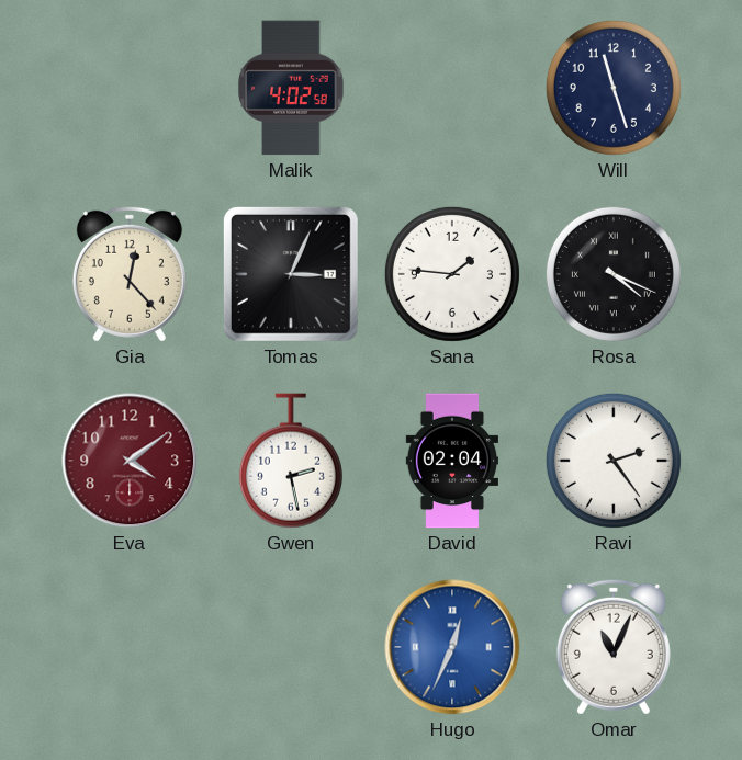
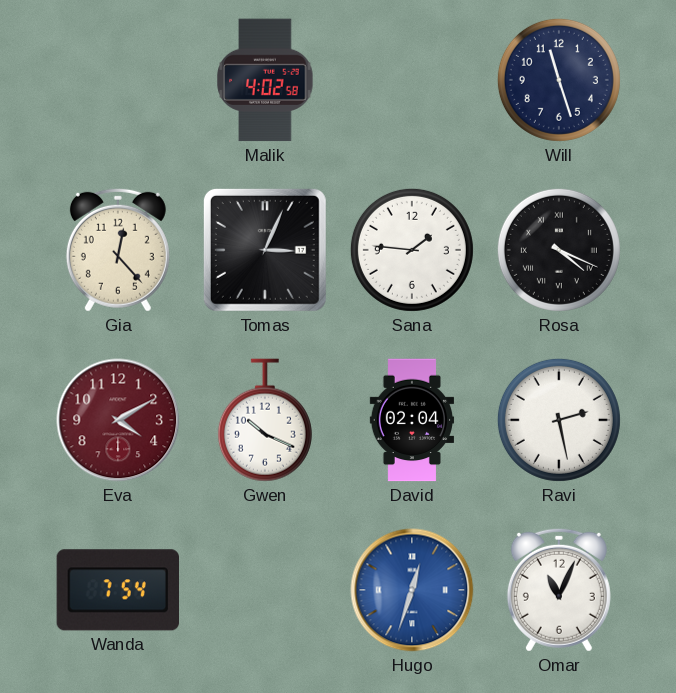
Eva: 4:09 -> 4:10
Gwen: 2:28 -> 10:19
Ravi: 2:24 -> 2:28
Wanda: none -> 7:54
Hugo: 12:34 -> 12:33
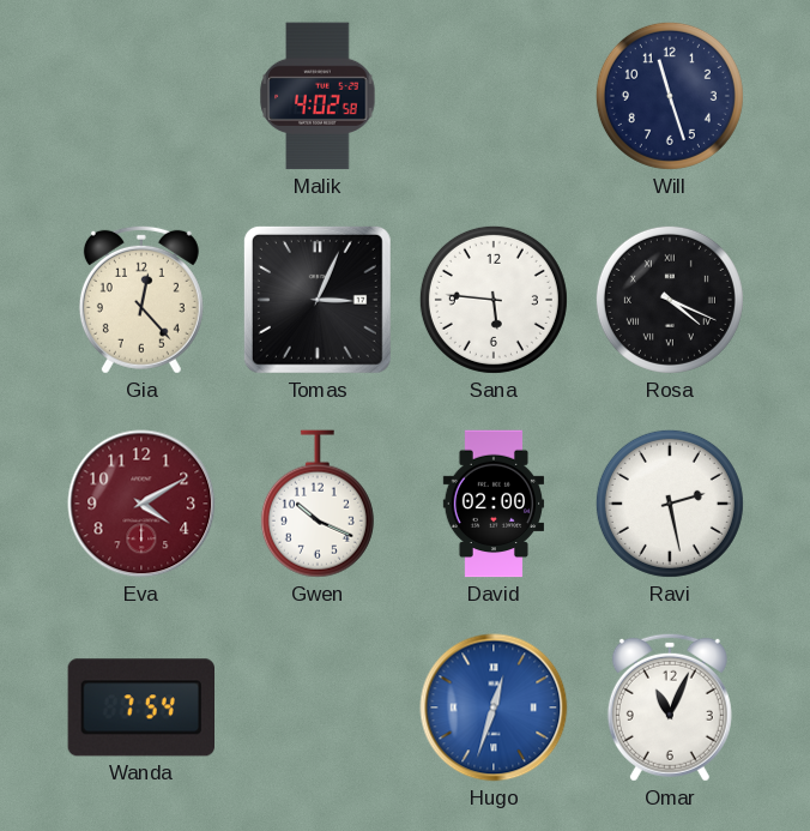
Sana: 1:46 -> 5:46
David: 02:04 -> 02:00
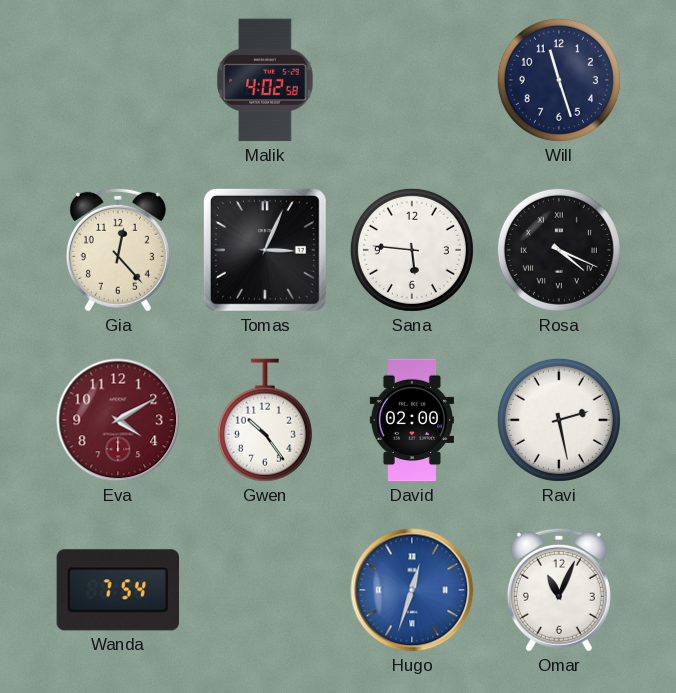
Gwen: 10:19 -> 10:24
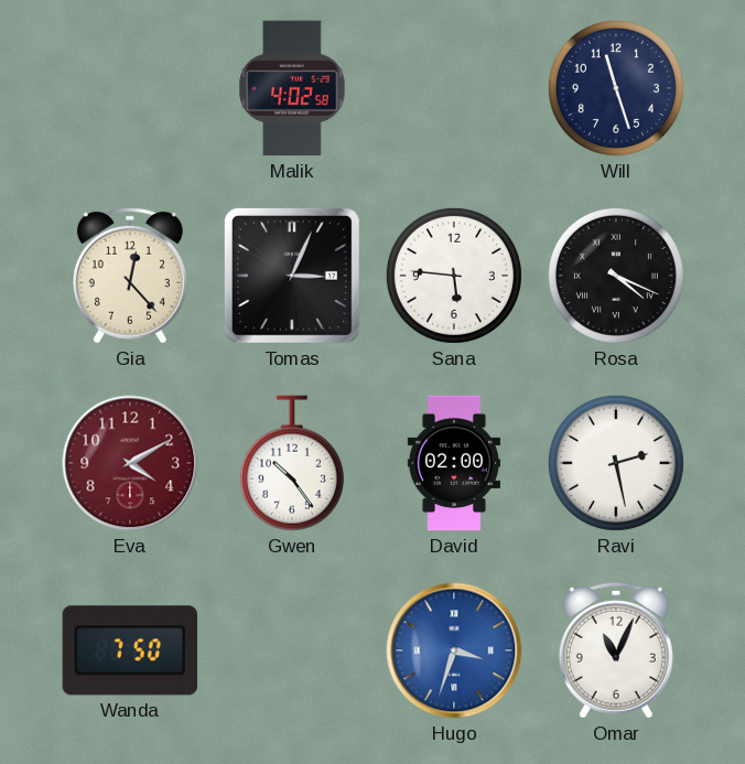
Wanda: 7:54 -> 7:50
Hugo: 12:33 -> 3:33
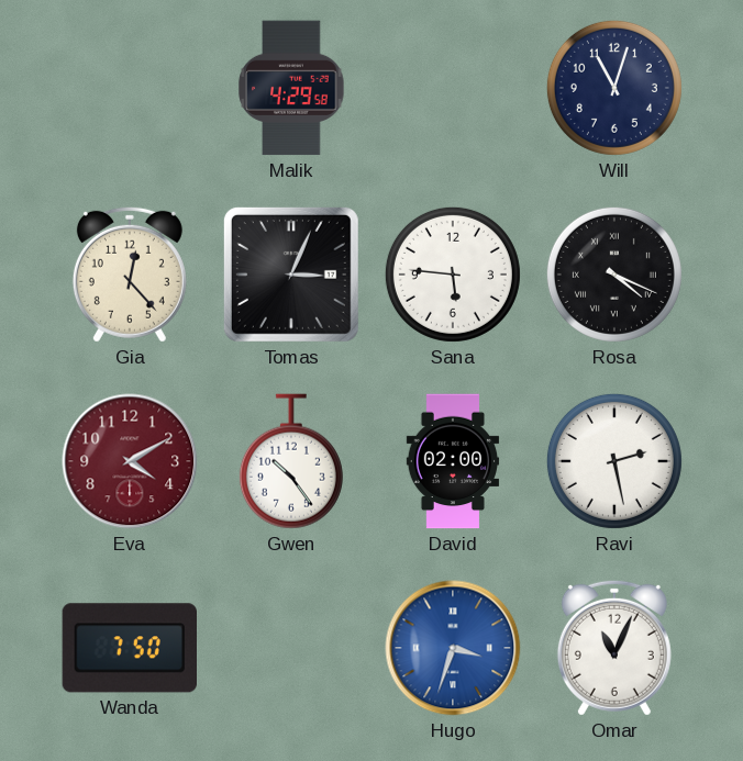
Malik: 4:02 -> 4:29
Will: 11:27 -> 11:03
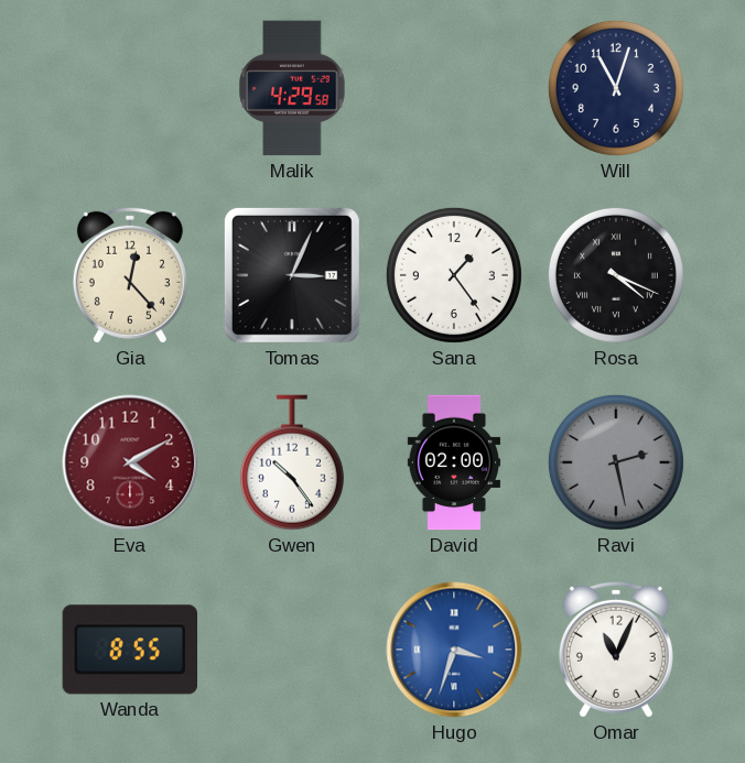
Sana: 5:46 -> 1:24
Ravi dial: white -> grey
Wanda: 7:50 -> 8:55
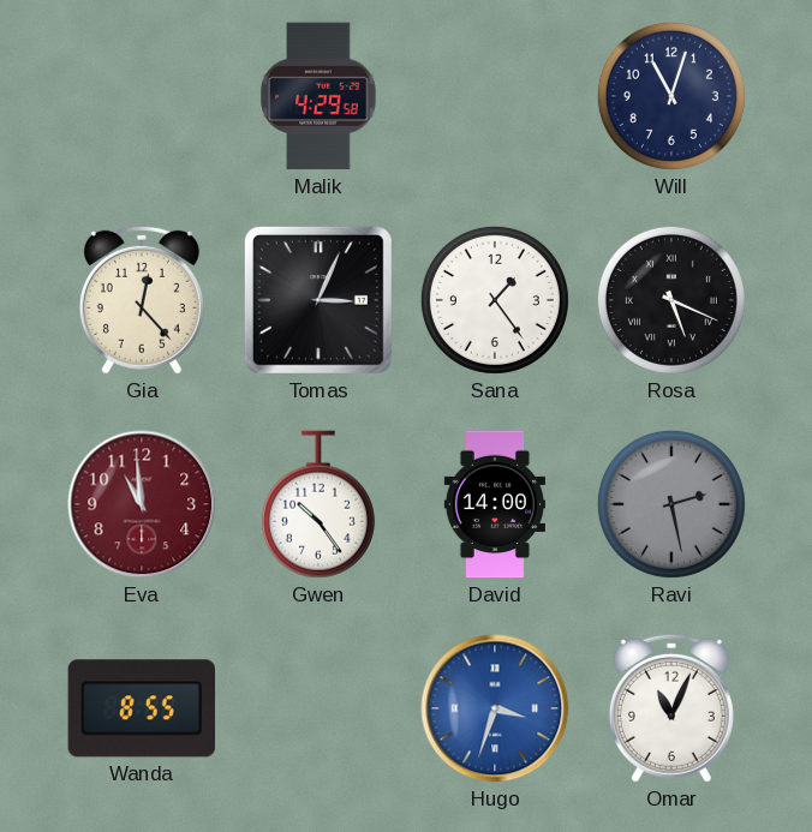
Rosa: 4:19 -> 5:19
Eva: 4:10 -> 10:59
David: 02:00 -> 14:00
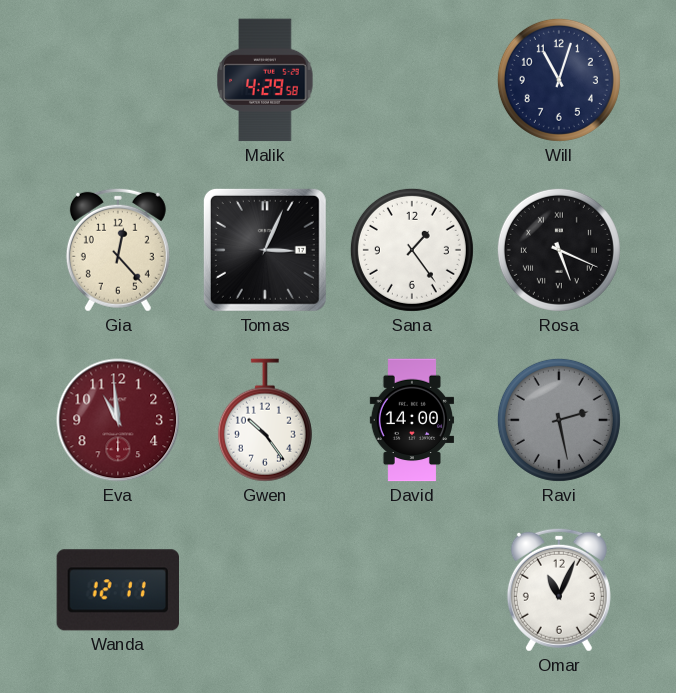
Wanda: 8:55 -> 12:11
Hugo: 3:33 -> none
